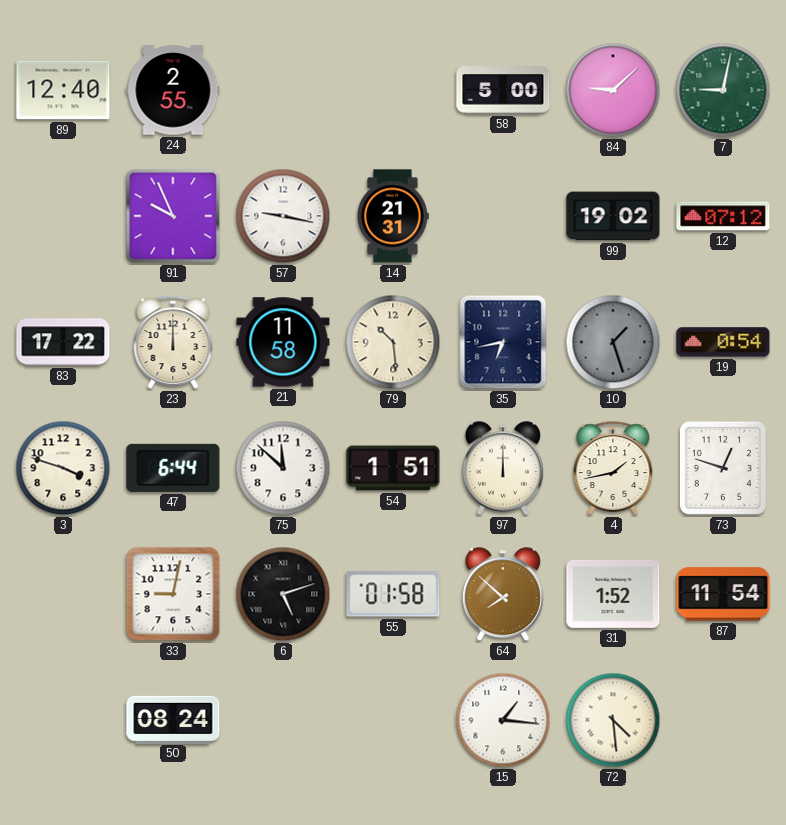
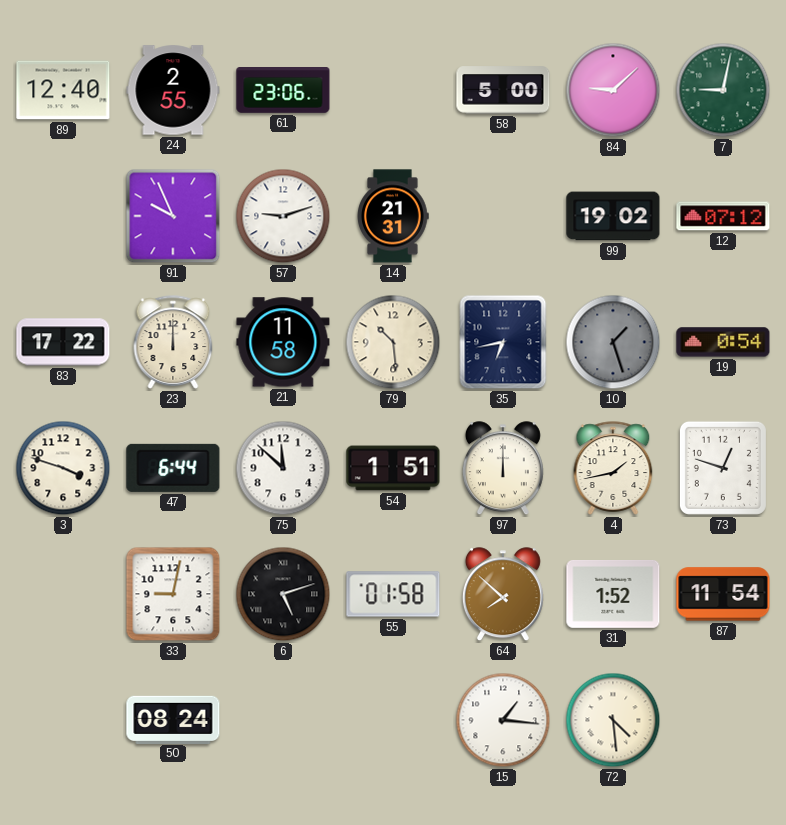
61: none -> 23:06
57: 9:17 -> 9:12
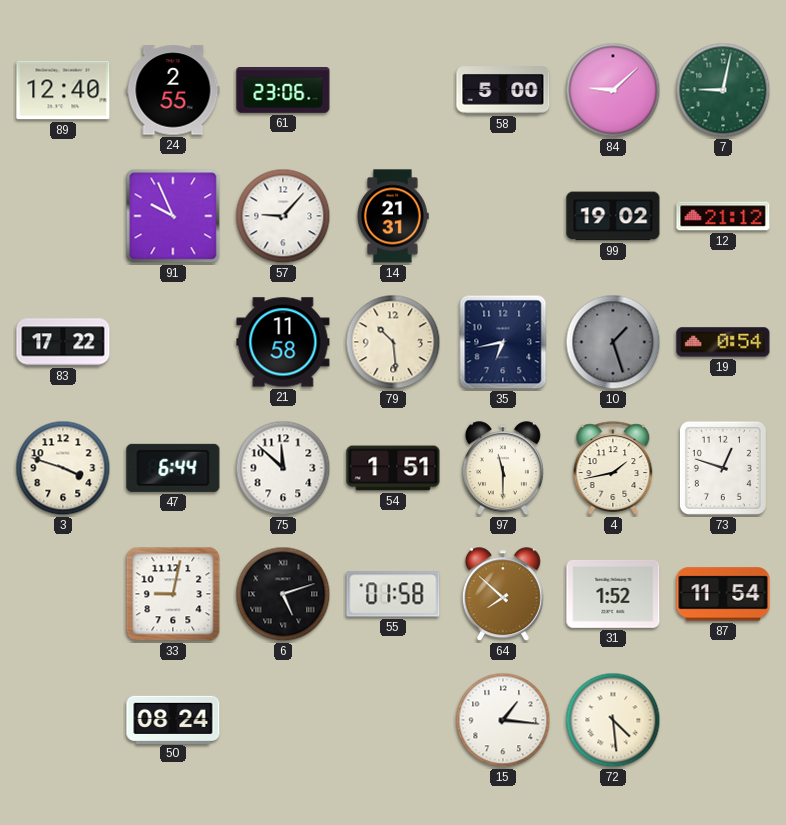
57: 9:12 -> 9:07
12: 07:12 -> 21:12
23: 12:00 -> none
97: 12:00 -> 11:30
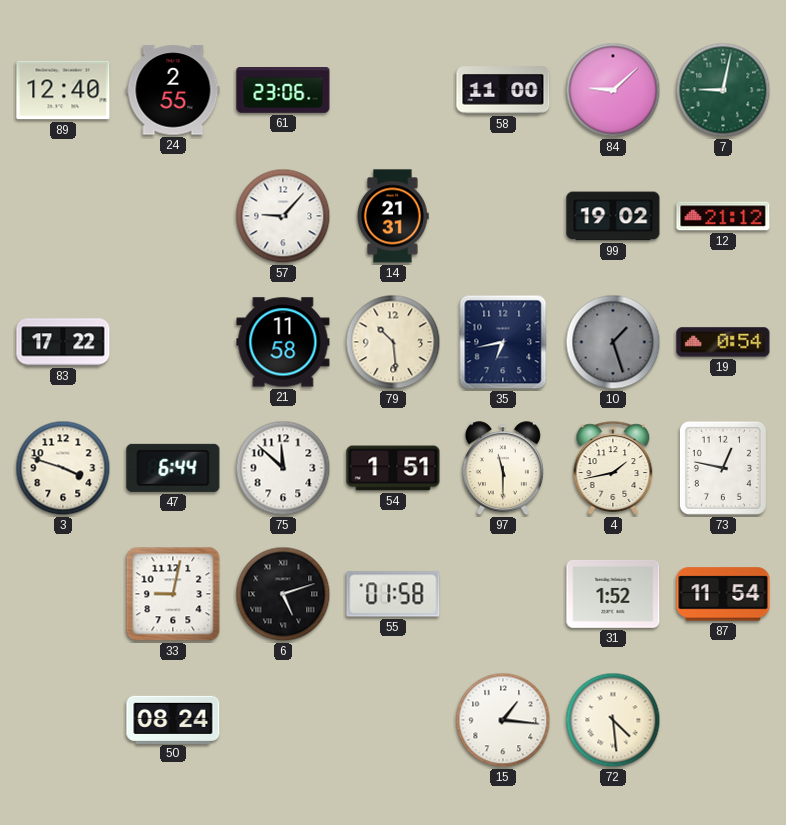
58: 5:00 -> 11:00
91: 9:56 -> none
73: 12:48 -> 12:47
64: 7:52 -> none
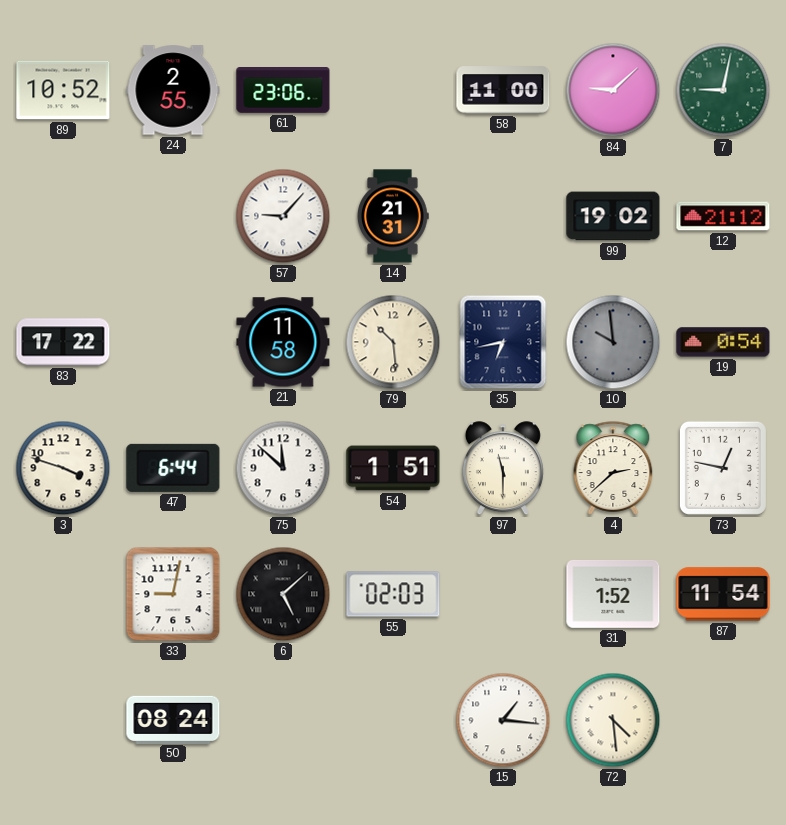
89: 12:40 -> 10:52
10: 1:27 -> 9:59
4: 1:43 -> 2:38
6: 5:12 -> 5:08
55: 01:58 -> 02:03
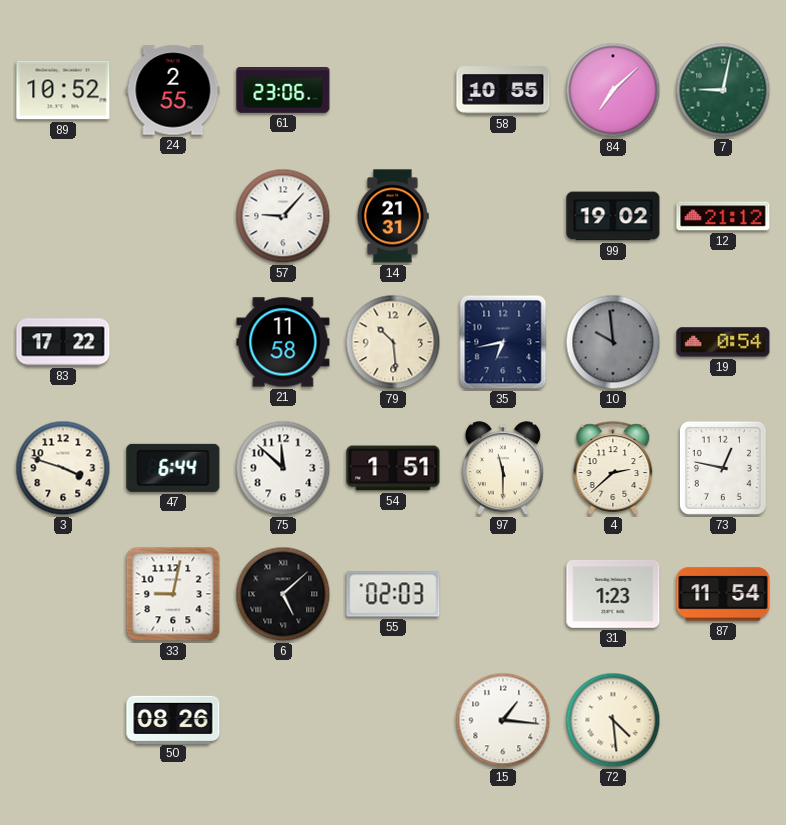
58: 11:00 -> 10:55
84: 9:08 -> 7:08
31: 1:52 -> 1:23
50: 08:24 -> 08:26
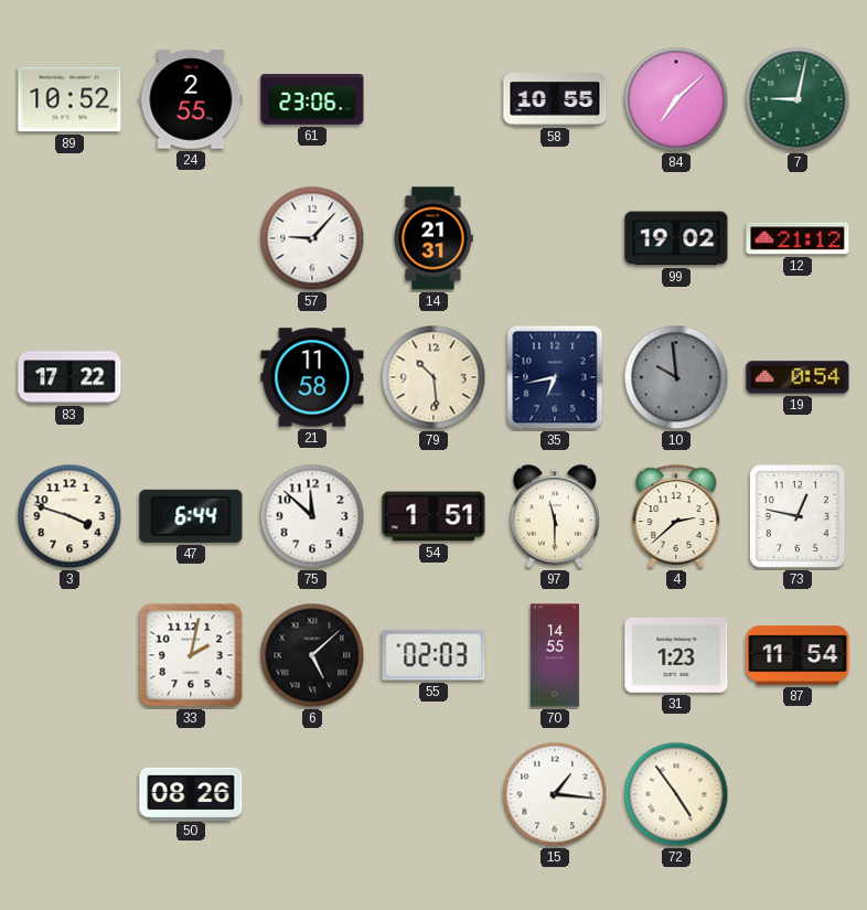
33: 9:02 -> 2:02
70: none -> 14:55
72: 4:29 -> 4:54
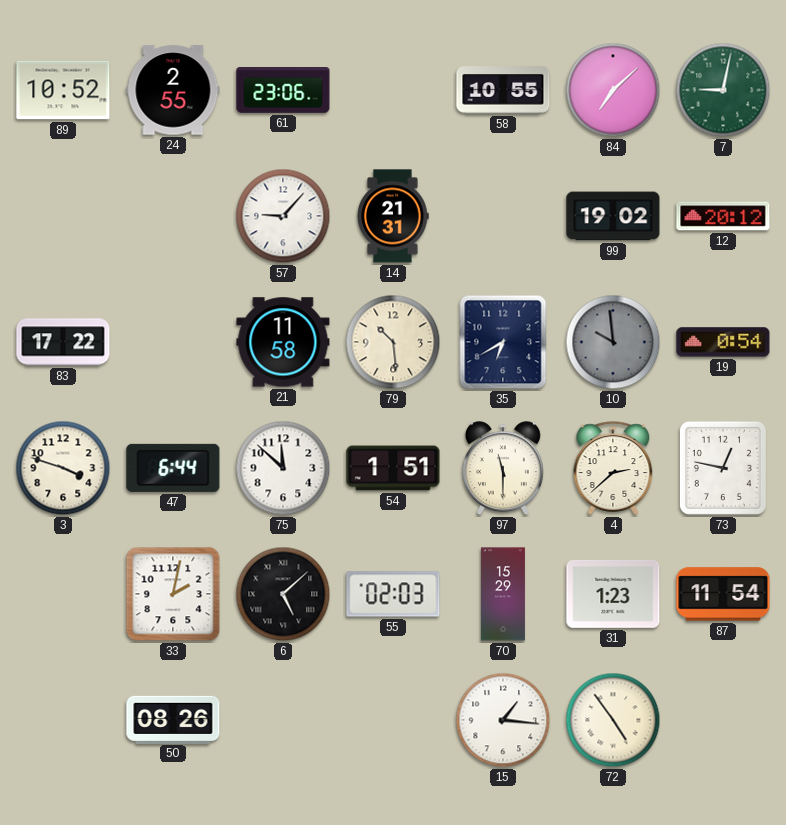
12: 21:12 -> 20:12
35: 6:43 -> 6:40
70: 14:55 -> 15:29
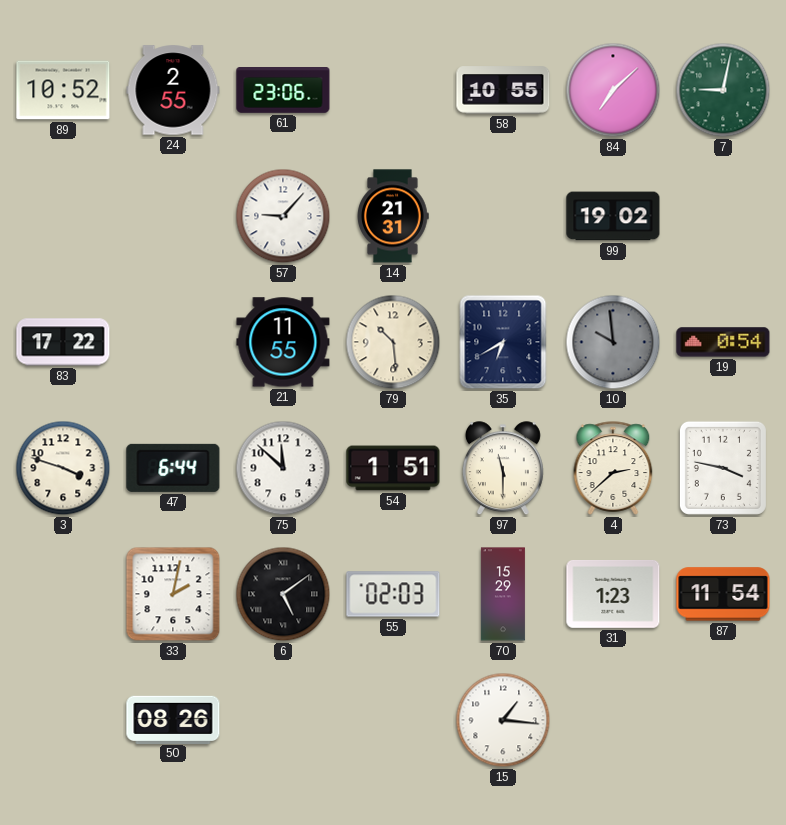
12: 20:12 -> none
21: 11:58 -> 11:55
73: 12:47 -> 3:47
6: 5:08 -> 5:09
72: 4:54 -> none
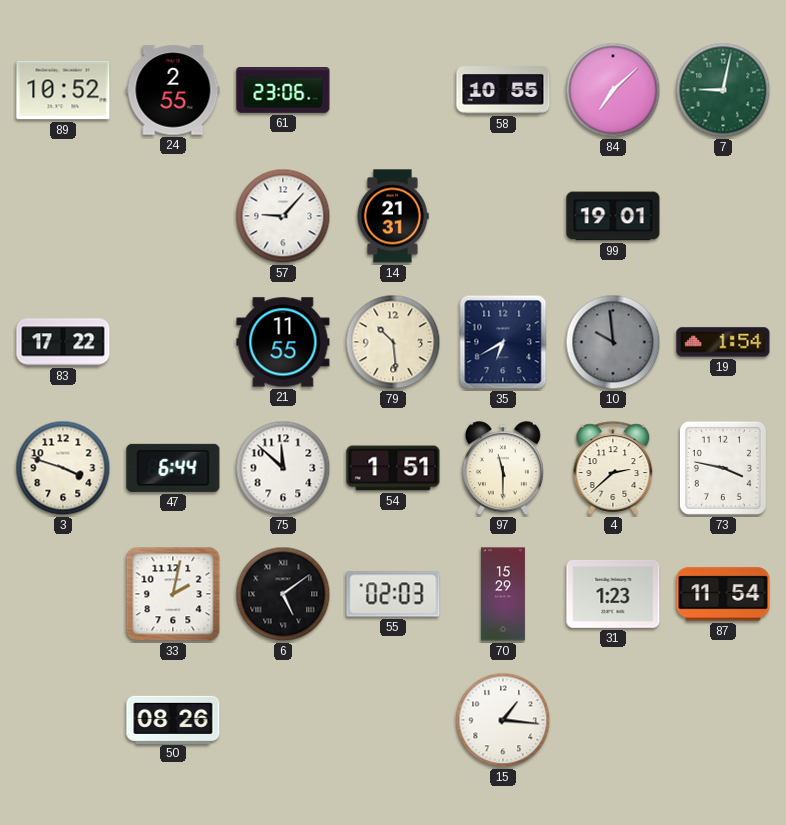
99: 19:02 -> 19:01
19: 0:54 -> 1:54
